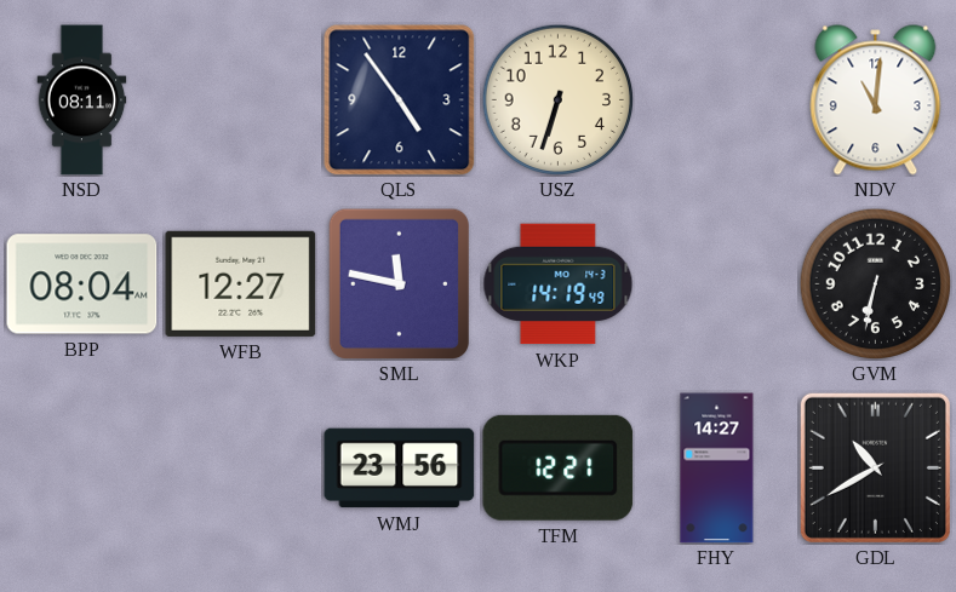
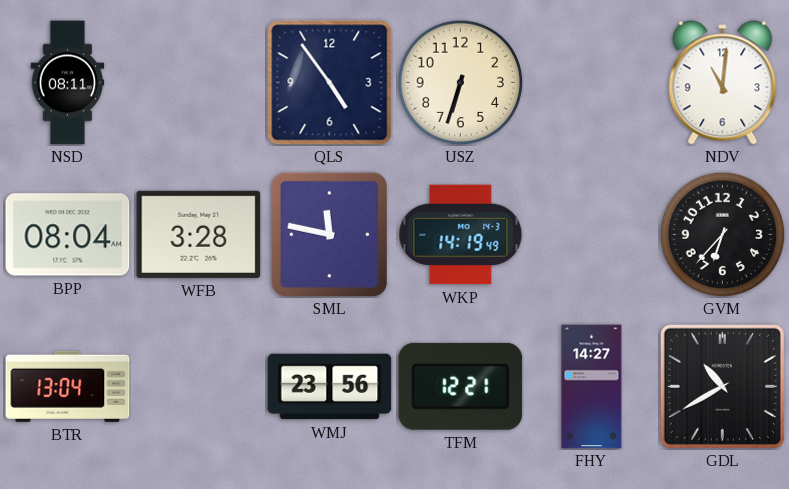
WFB: 12:27 -> 3:28
GVM: 6:32 -> 6:37
BTR: none -> 13:04
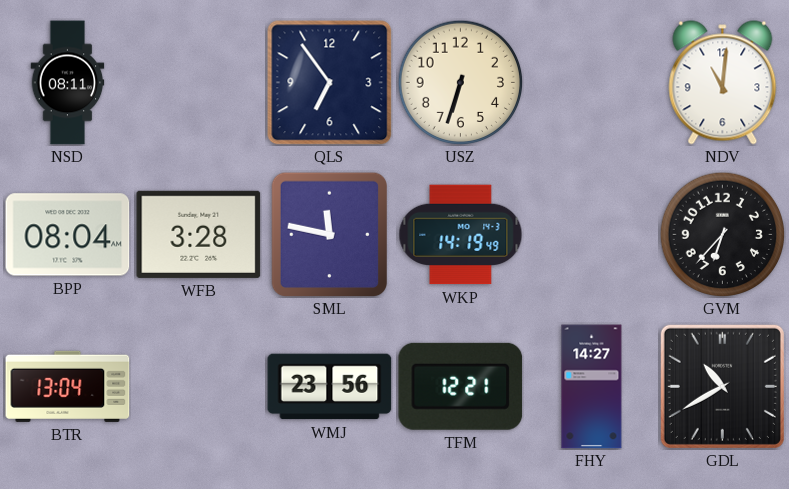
QLS: 4:54 -> 6:54
